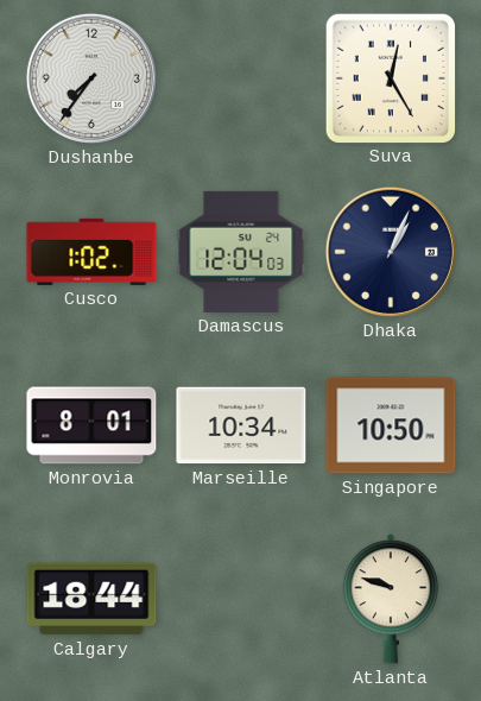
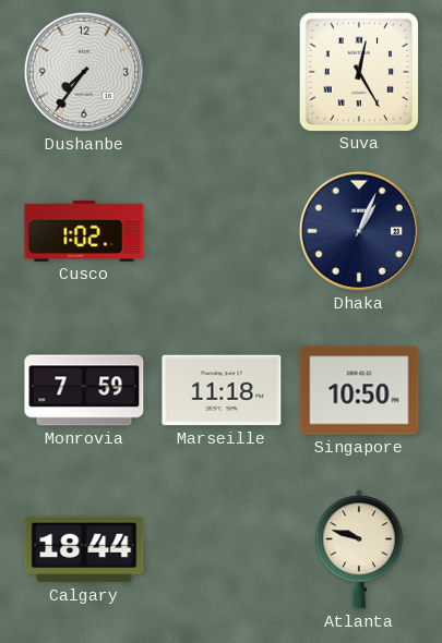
Damascus: 12:04 -> none
Monrovia: 8:01 -> 7:59
Marseille: 10:34 -> 11:18
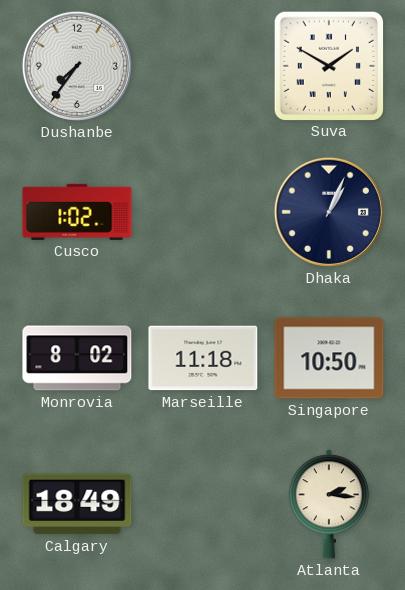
Suva: 12:25 -> 1:50
Monrovia: 7:59 -> 8:02
Calgary: 18:44 -> 18:49
Atlanta: 9:48 -> 2:16
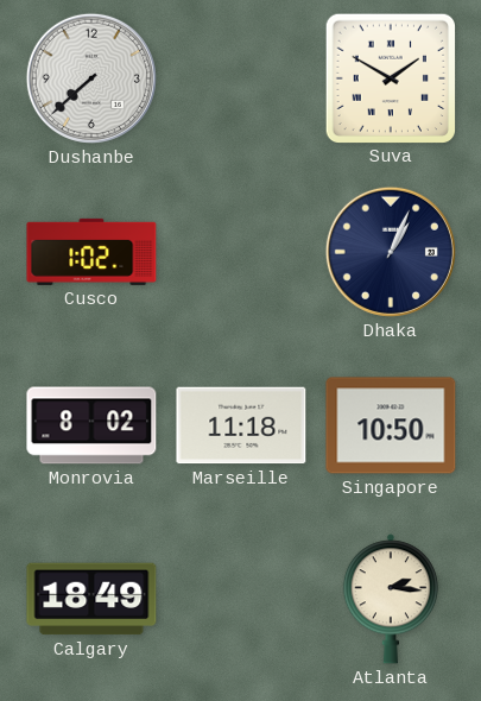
Dushanbe: 7:36 -> 7:38
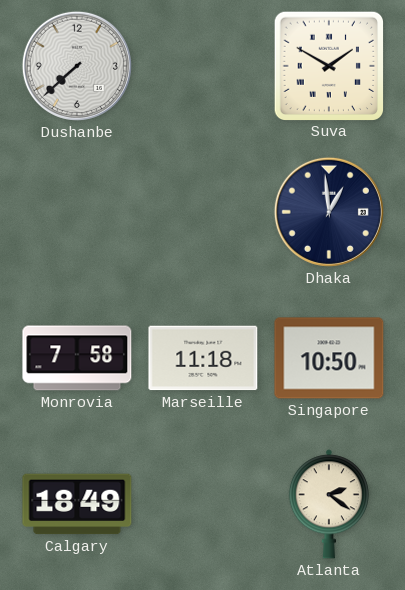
Cusco: 1:02 -> none
Dhaka: 1:04 -> 12:59
Monrovia: 8:02 -> 7:58
Atlanta: 2:16 -> 2:21
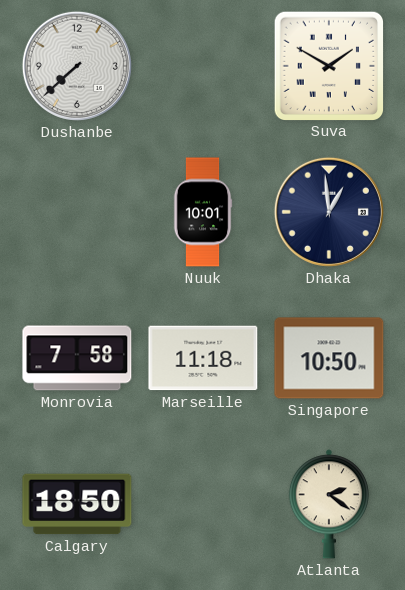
Nuuk: none -> 10:01
Calgary: 18:49 -> 18:50
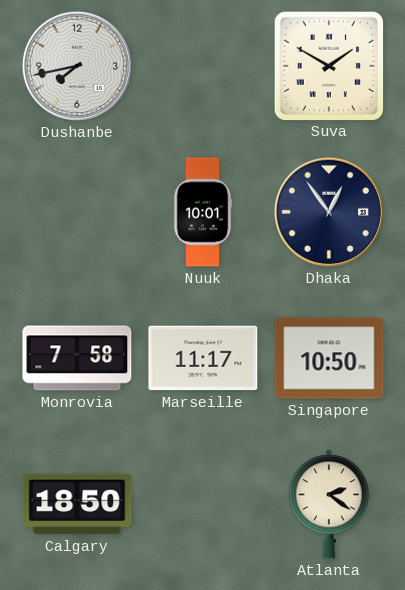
Dushanbe: 7:38 -> 7:43
Dhaka: 12:59 -> 12:54
Marseille: 11:18 -> 11:17
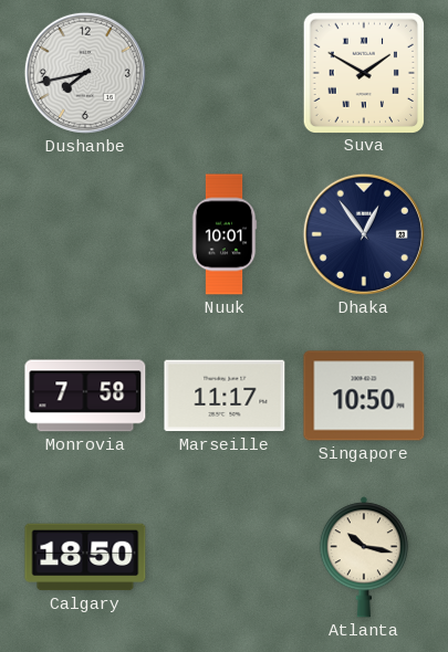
Atlanta: 2:21 -> 10:17
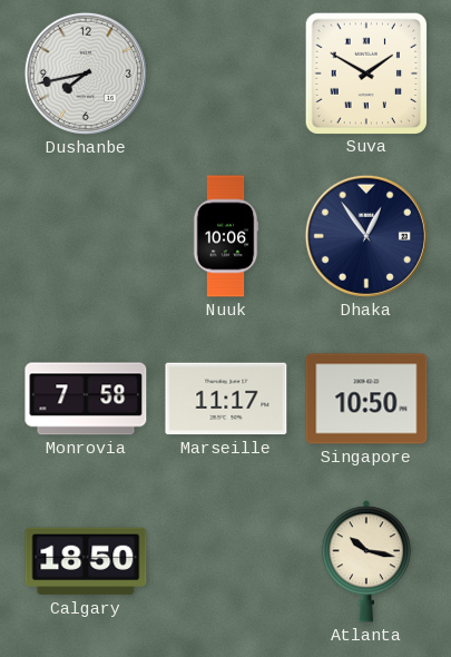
Nuuk: 10:01 -> 10:06
